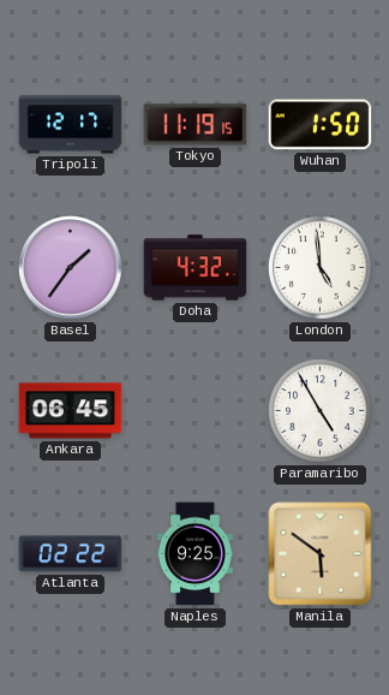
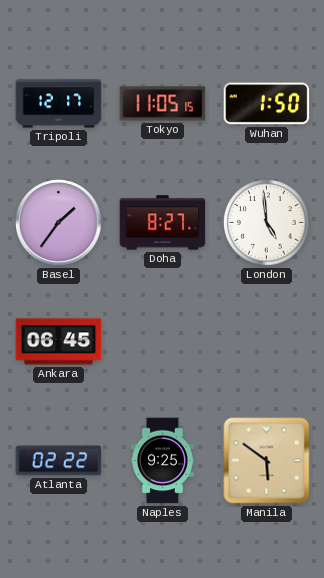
Tokyo: 11:19 -> 11:05
Doha: 4:32 -> 8:27
Paramaribo: 4:55 -> none
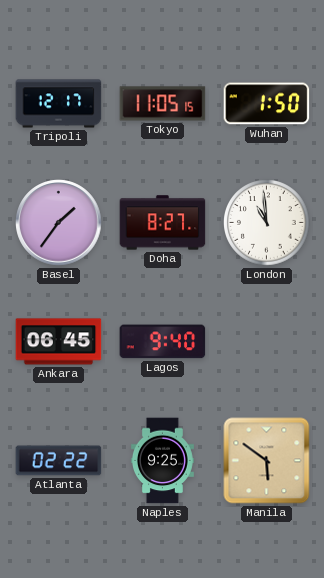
London: 4:59 -> 10:59
Lagos: none -> 9:40
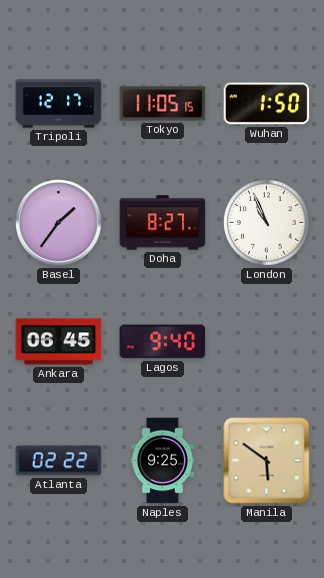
London: 10:59 -> 10:56
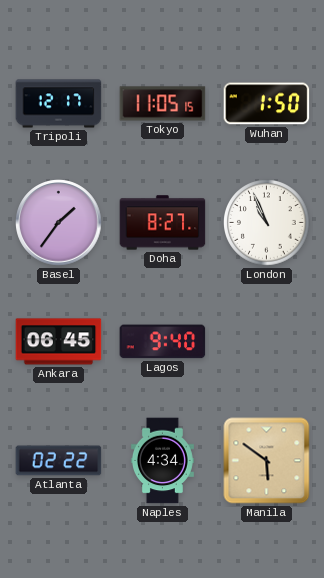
Naples: 9:25 -> 4:34
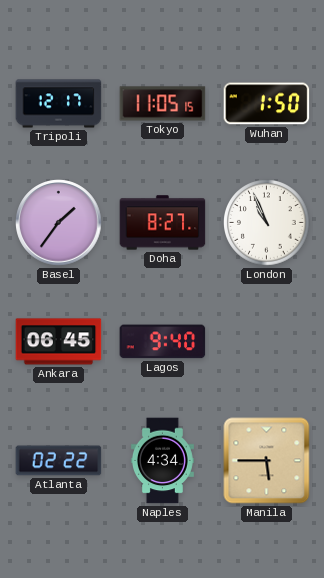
Manila: 5:51 -> 5:45
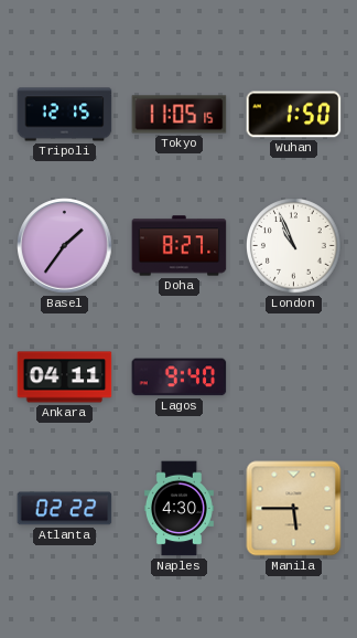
Tripoli: 12:17 -> 12:15
Ankara: 06:45 -> 04:11
Naples: 4:34 -> 4:30
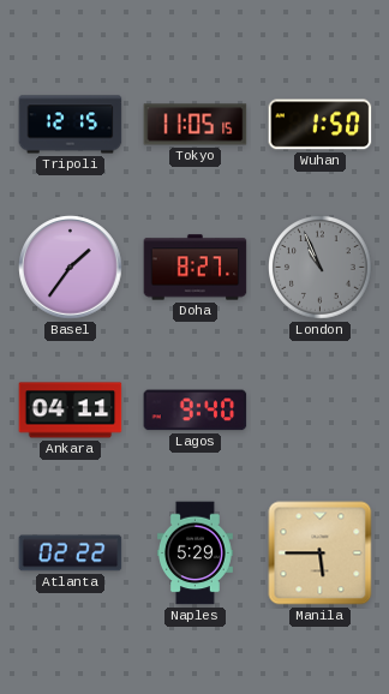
London dial: white -> grey
Naples: 4:30 -> 5:29
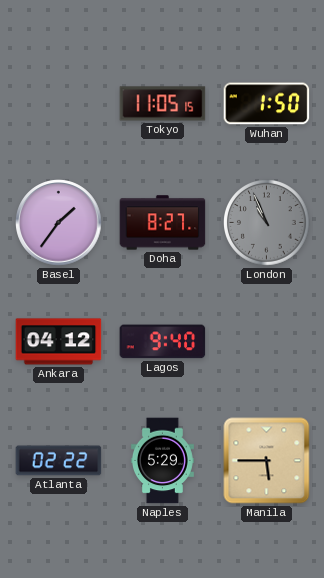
Tripoli: 12:15 -> none
Ankara: 04:11 -> 04:12
